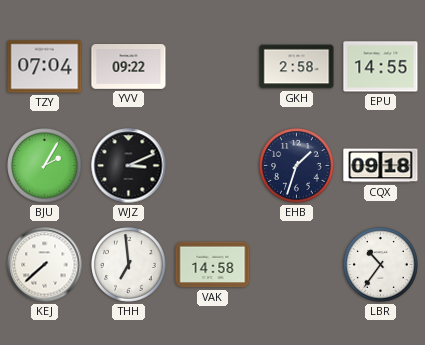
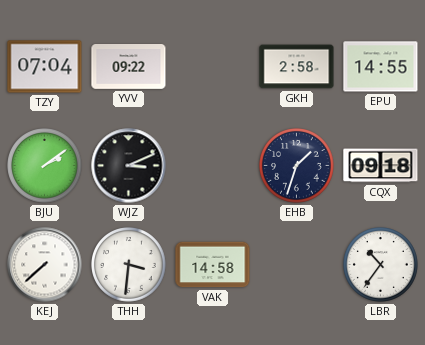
BJU: 2:05 -> 2:09
THH: 6:59 -> 3:31
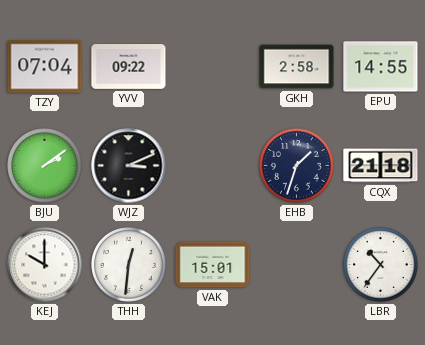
CQX: 09:18 -> 21:18
KEJ: 7:38 -> 10:00
THH: 3:31 -> 12:31
VAK: 14:58 -> 15:01
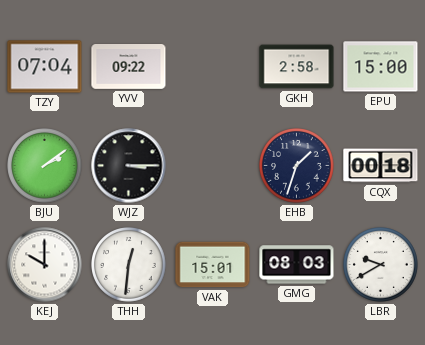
EPU: 14:55 -> 15:00
WJZ: 3:11 -> 3:15
CQX: 21:18 -> 00:18
GMG: none -> 08:03
LBR: 10:36 -> 9:40
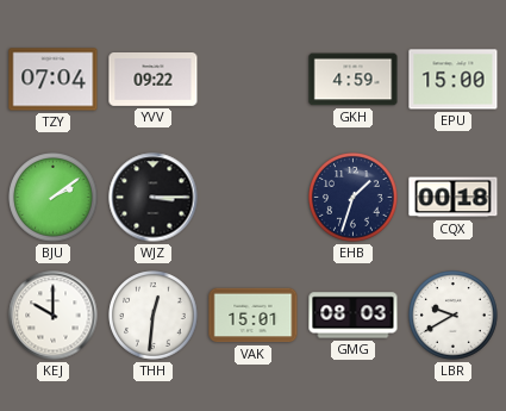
GKH: 2:58 -> 4:59
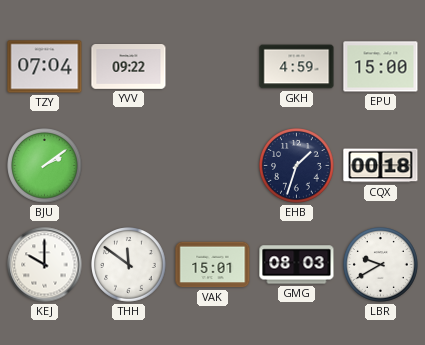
WJZ: 3:15 -> none
THH: 12:31 -> 11:51
